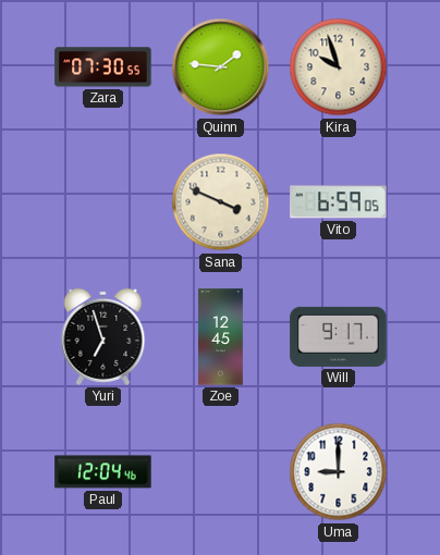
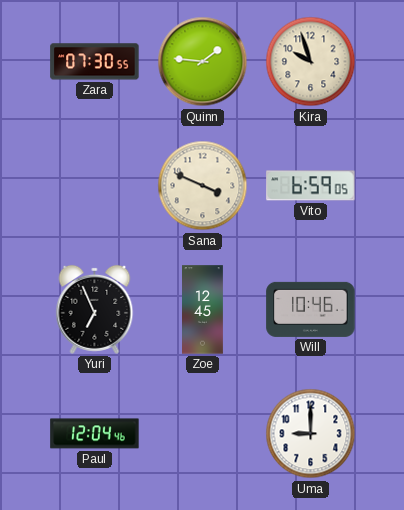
Yuri: 6:57 -> 6:56
Will: 9:17 -> 10:46
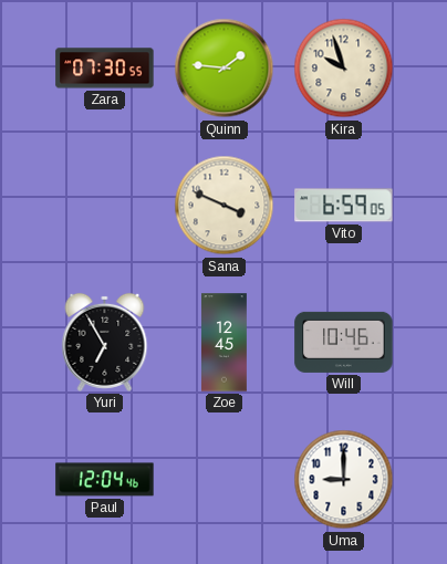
Yuri: 6:56 -> 6:55
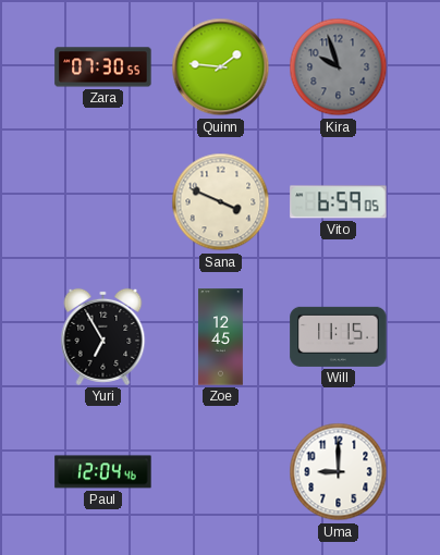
Kira dial: cream -> grey
Will: 10:46 -> 11:15
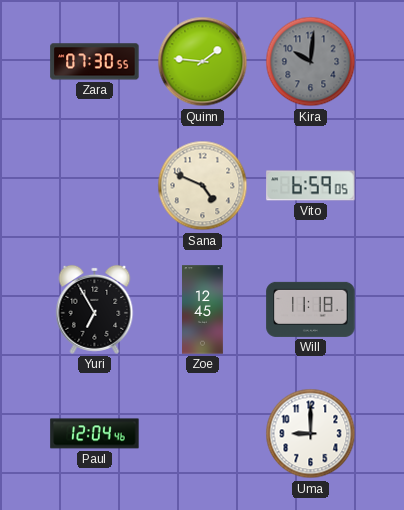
Kira: 9:57 -> 10:01
Sana: 3:49 -> 4:49
Will: 11:15 -> 11:18
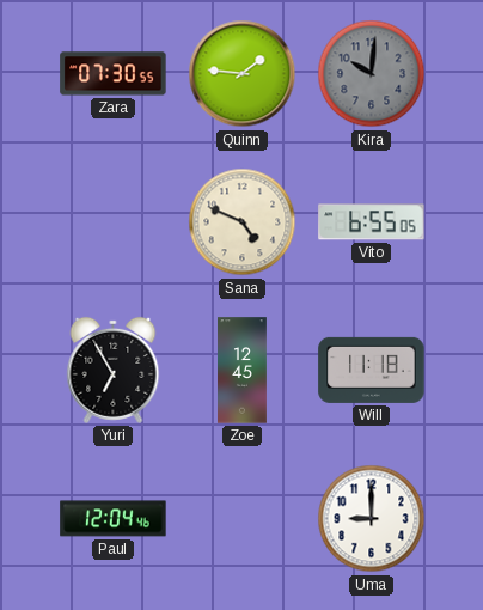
Vito: 6:59 -> 6:55
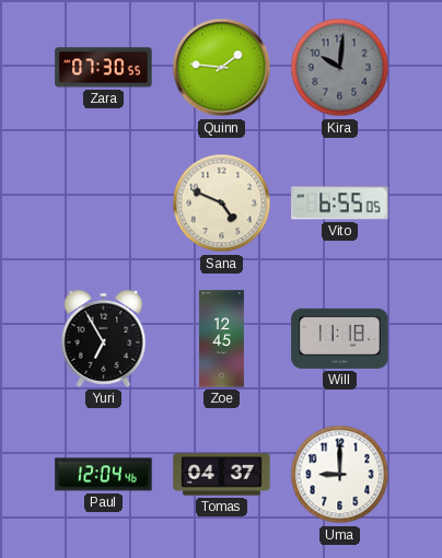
Tomas: none -> 04:37
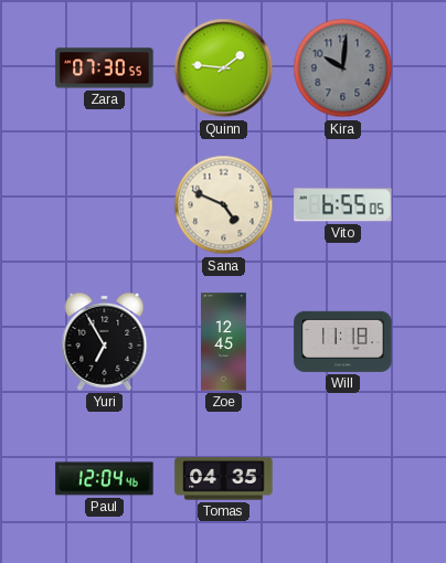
Tomas: 04:37 -> 04:35
Uma: 9:00 -> none
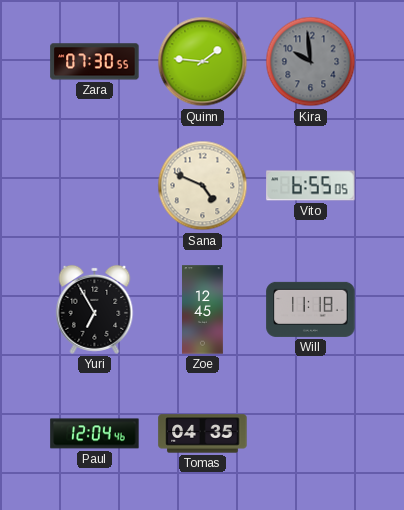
Kira: 10:01 -> 9:59
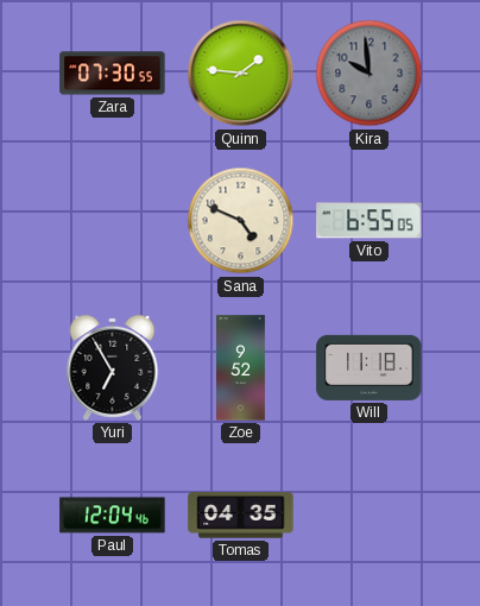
Zoe: 12:45 -> 9:52
